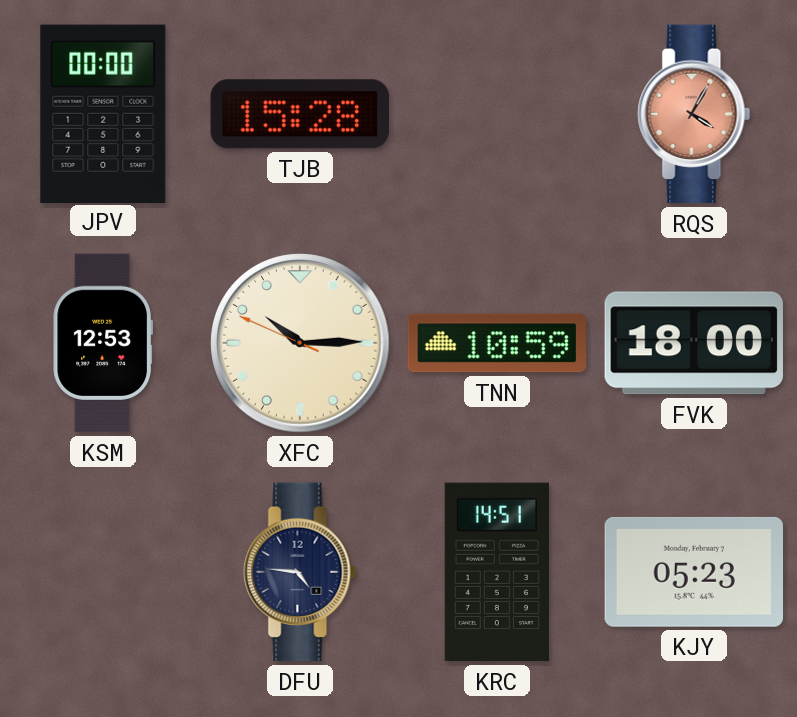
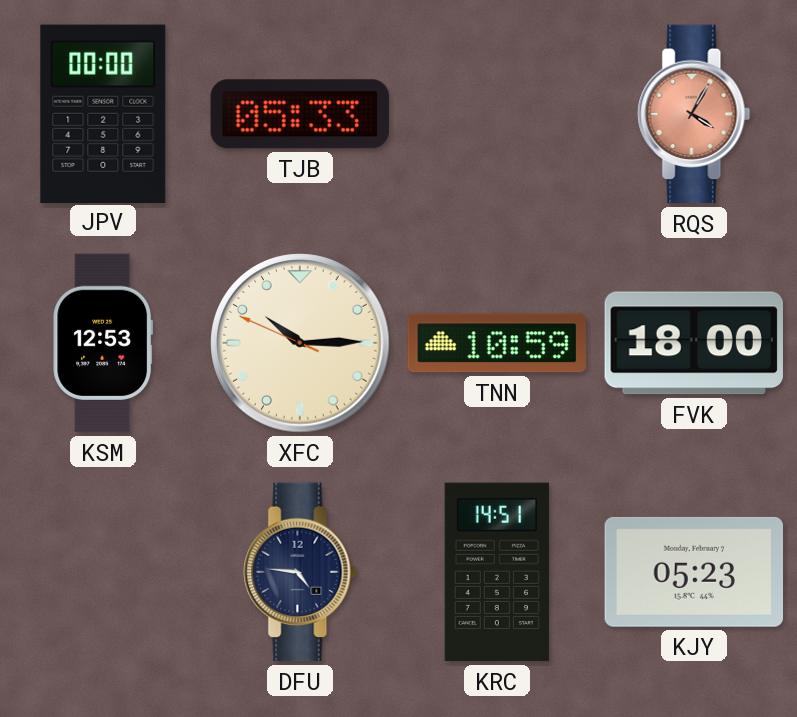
TJB: 15:28 -> 05:33
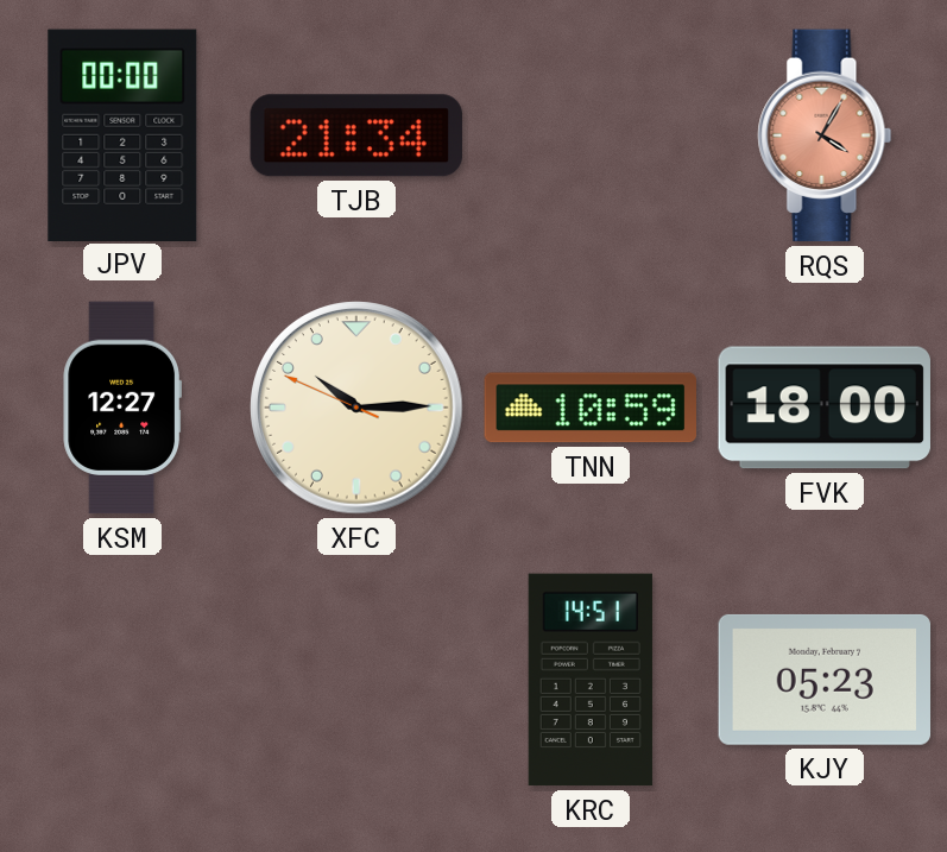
TJB: 05:33 -> 21:34
KSM: 12:53 -> 12:27
DFU: 4:46 -> none
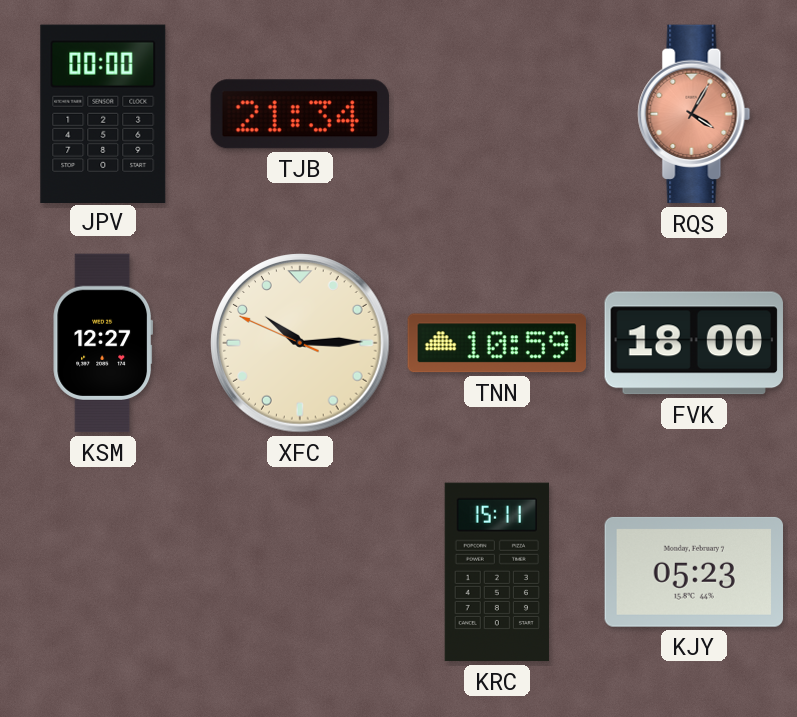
KRC: 14:51 -> 15:11
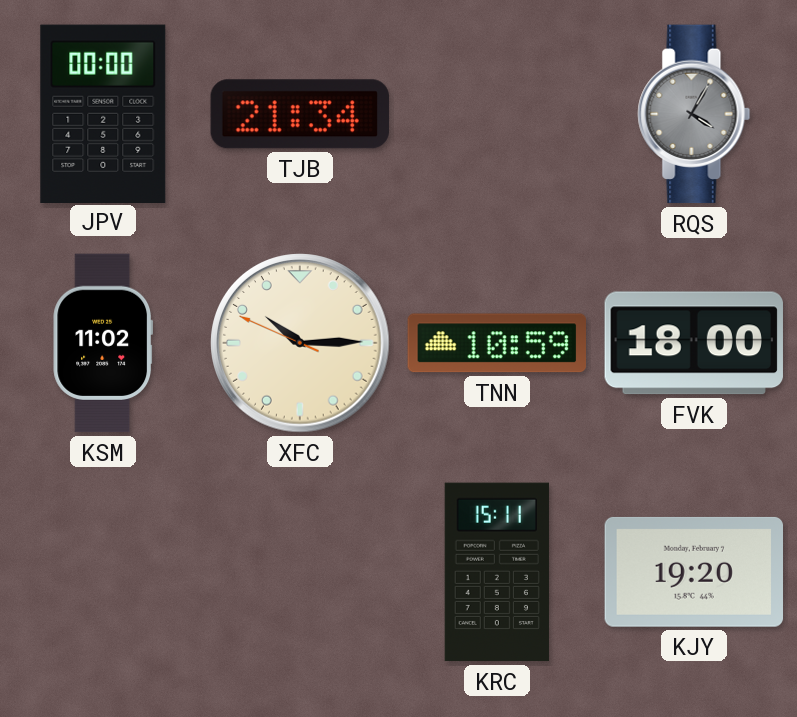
RQS dial: salmon -> grey
KSM: 12:27 -> 11:02
KJY: 05:23 -> 19:20
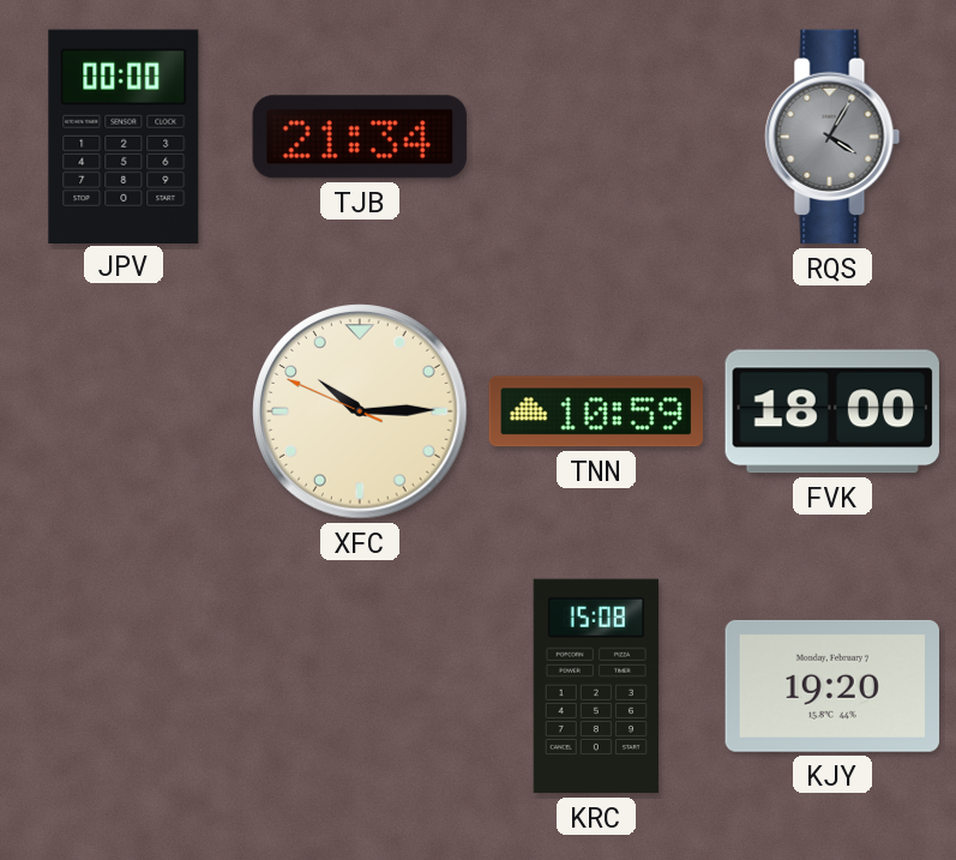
KSM: 11:02 -> none
KRC: 15:11 -> 15:08
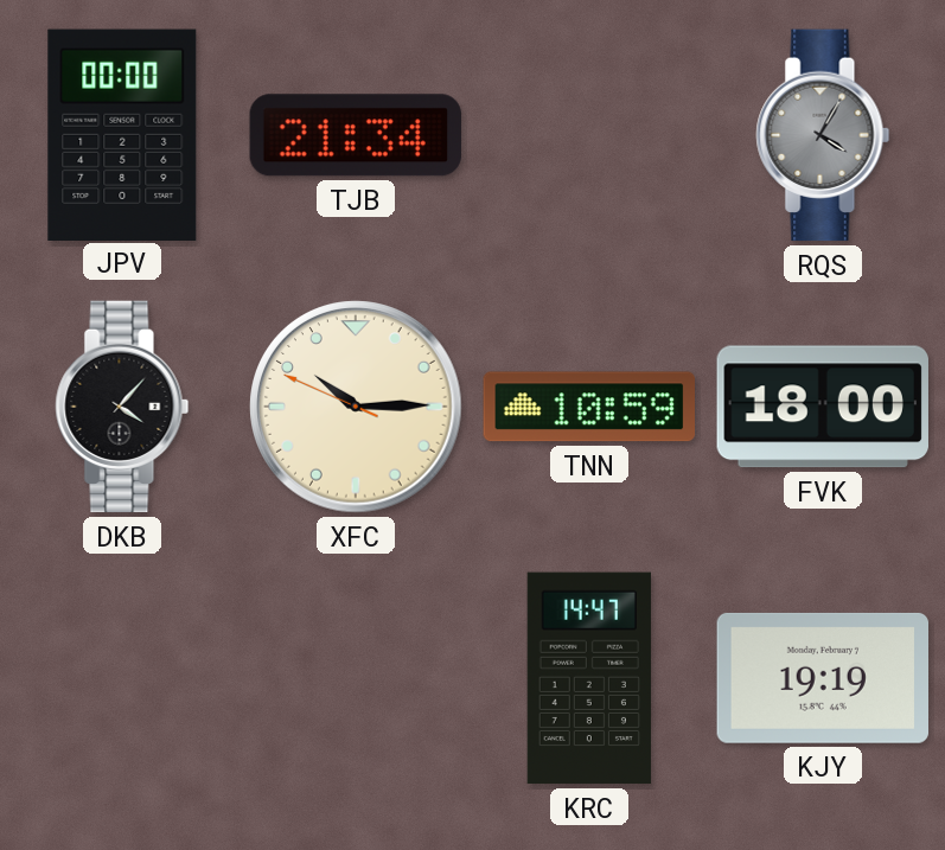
DKB: none -> 4:07
KRC: 15:08 -> 14:47
KJY: 19:20 -> 19:19
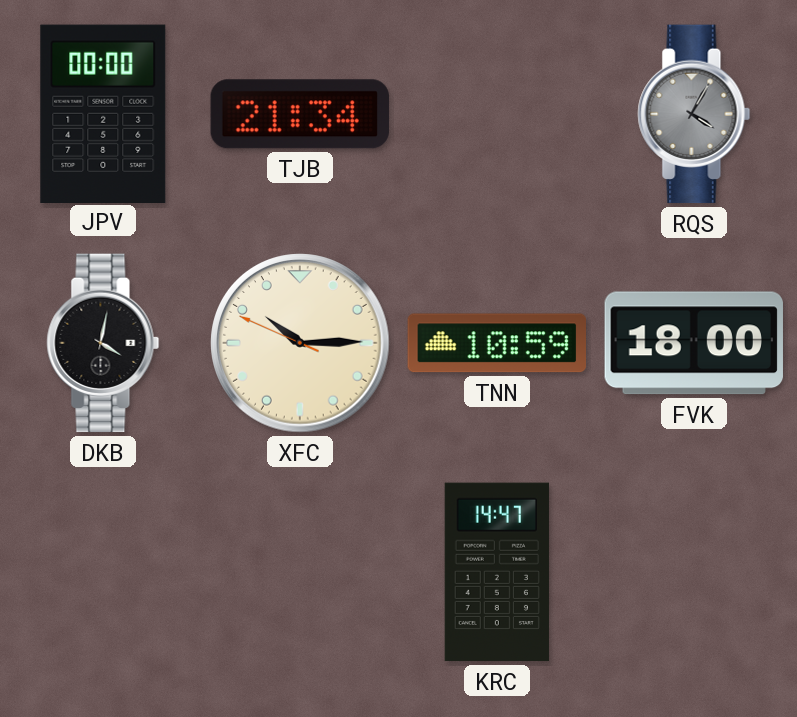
DKB: 4:07 -> 4:02
KJY: 19:19 -> none
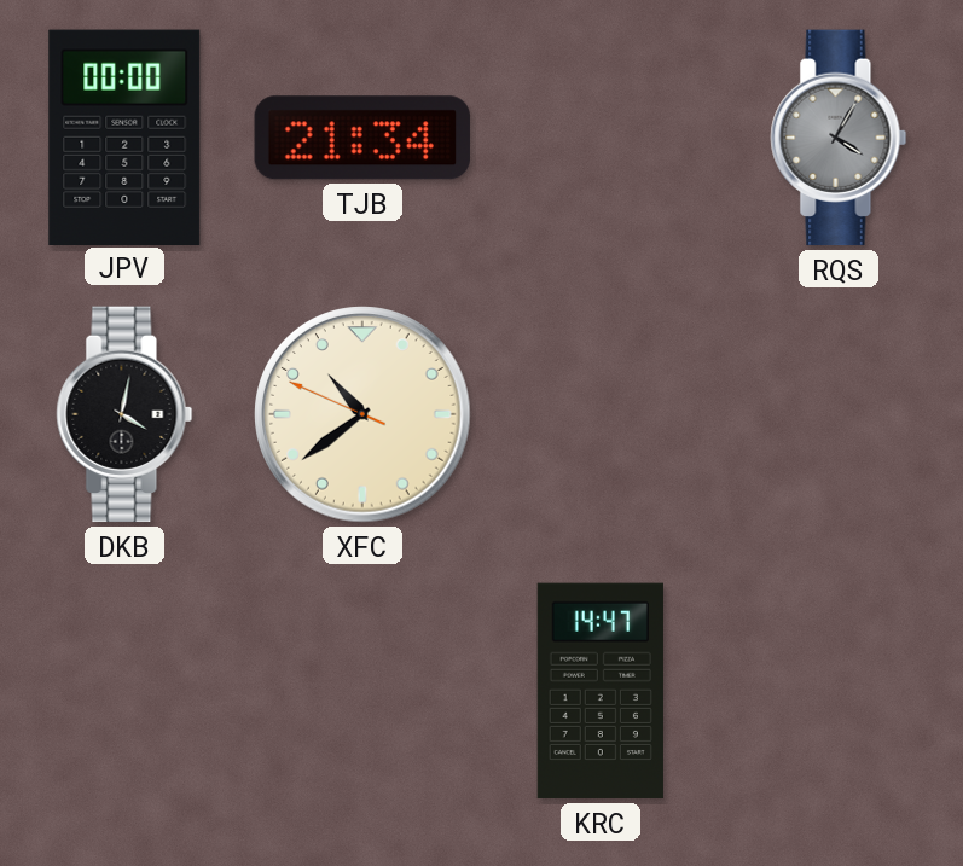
XFC: 10:14 -> 10:38
TNN: 10:59 -> none
FVK: 18:00 -> none
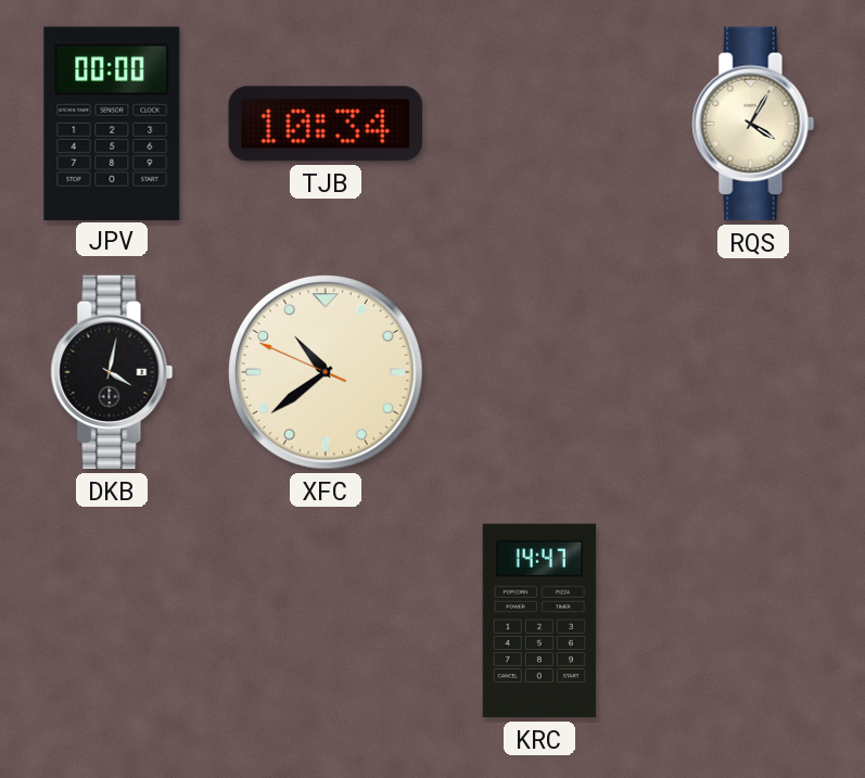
TJB: 21:34 -> 10:34
RQS dial: grey -> cream
